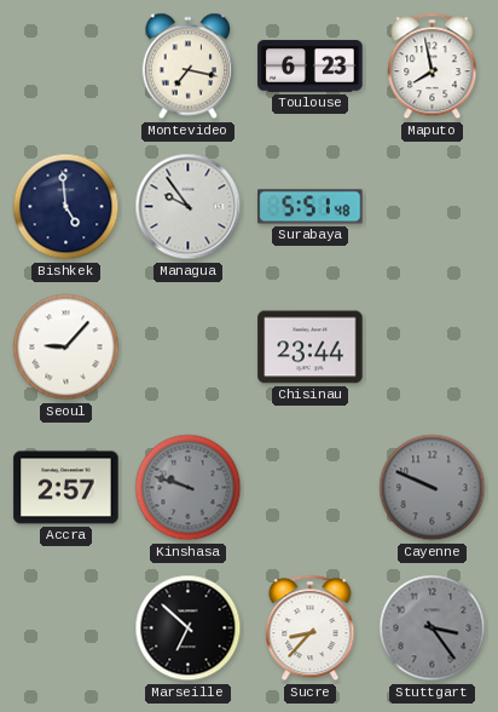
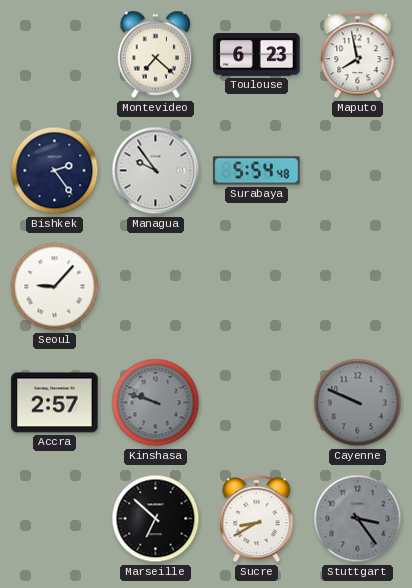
Montevideo: 7:17 -> 7:22
Bishkek: 4:59 -> 2:24
Surabaya: 5:51 -> 5:54
Chisinau: 23:44 -> none
Sucre: 8:37 -> 8:40
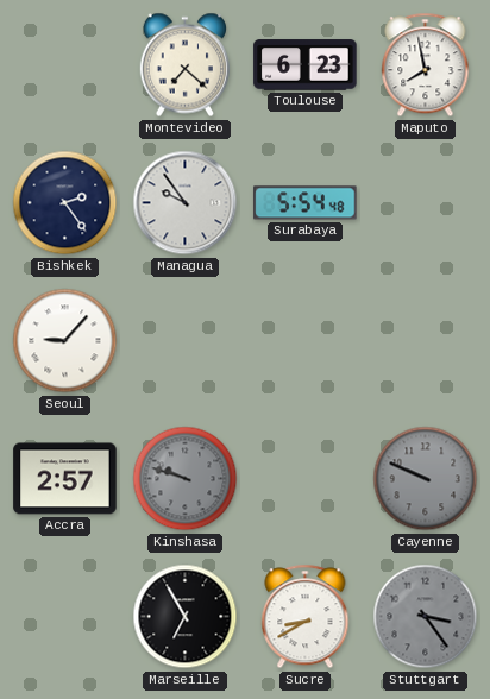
Marseille: 6:52 -> 6:55
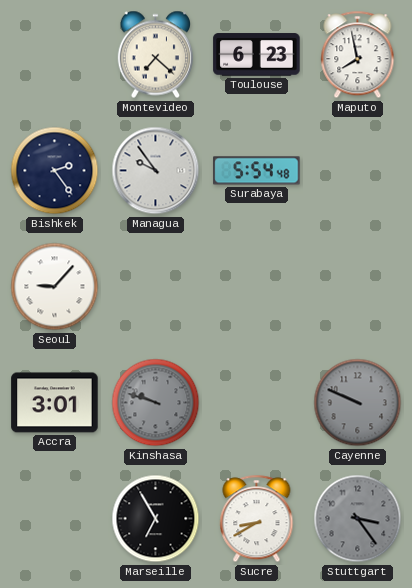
Accra: 2:57 -> 3:01
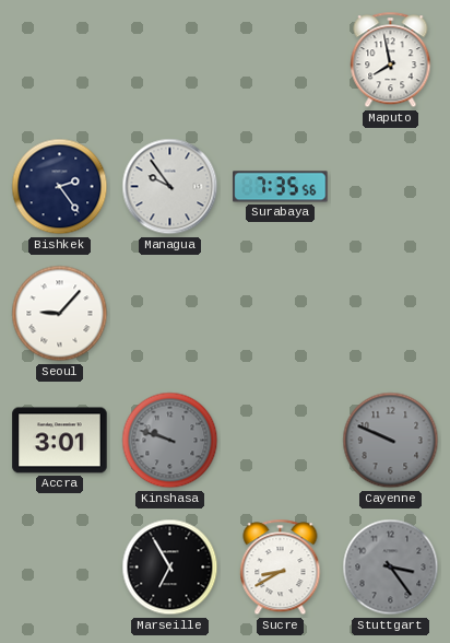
Montevideo: 7:22 -> none
Toulouse: 6:23 -> none
Surabaya: 5:54 -> 7:35
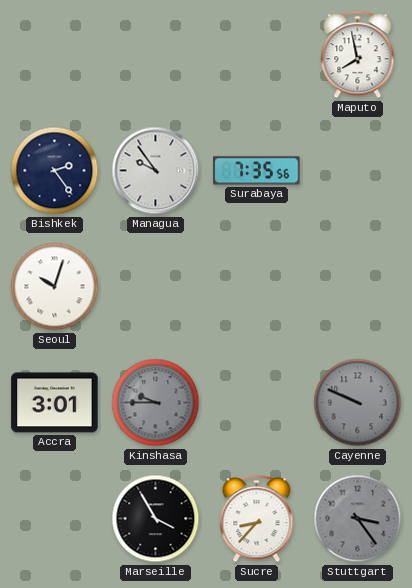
Seoul: 9:07 -> 10:03
Kinshasa: 9:48 -> 9:45
Marseille: 6:55 -> 3:55
Sucre: 8:40 -> 8:37
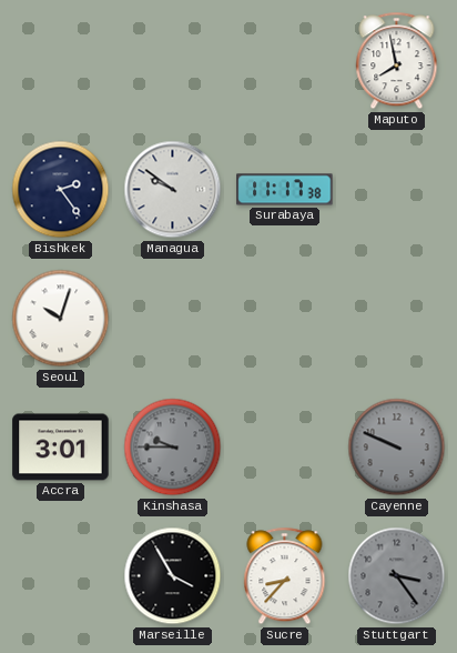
Managua: 9:54 -> 9:51
Surabaya: 7:35 -> 11:17
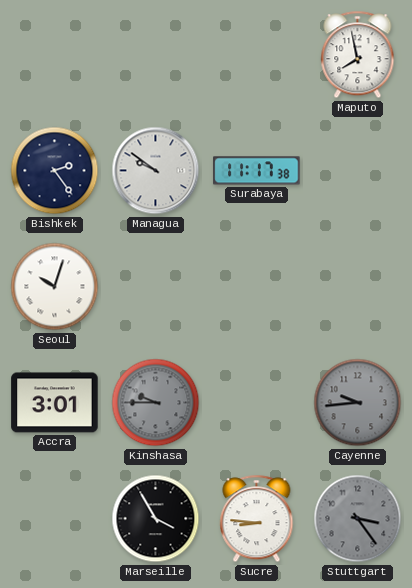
Cayenne: 9:49 -> 9:44
Sucre: 8:37 -> 8:46
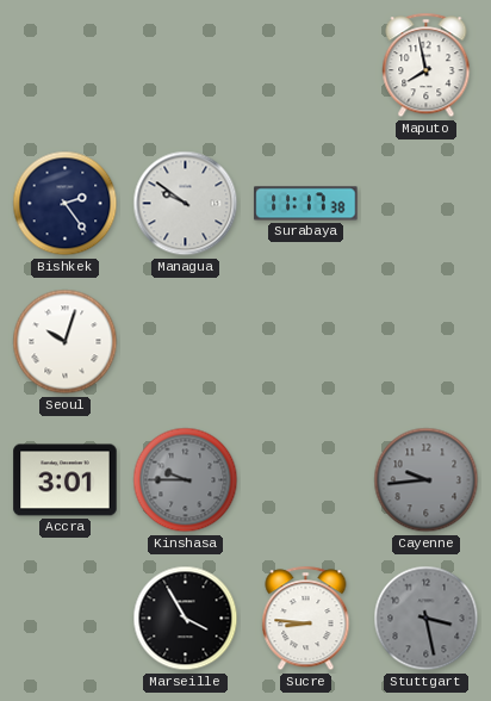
Stuttgart: 3:24 -> 3:28
